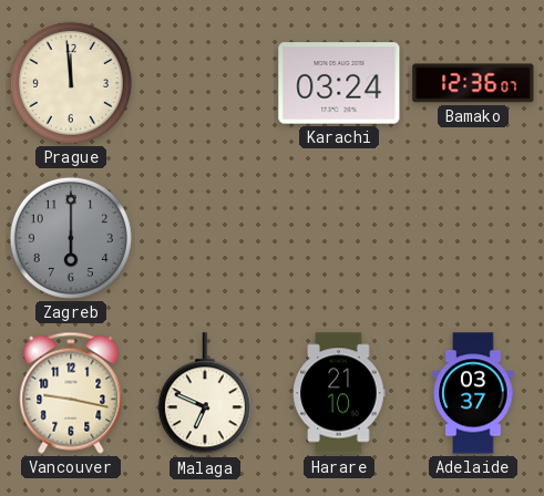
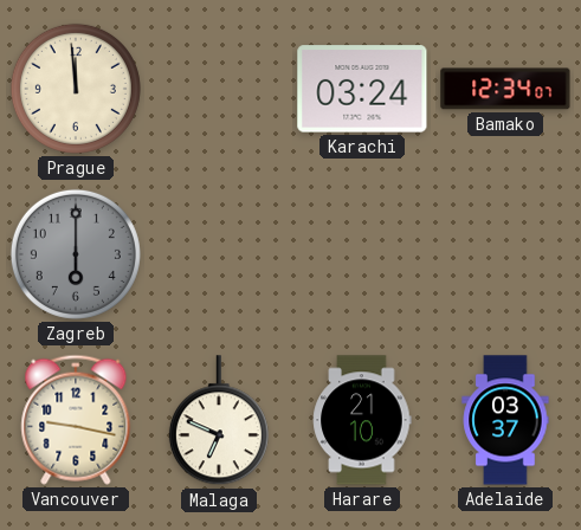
Bamako: 12:36 -> 12:34
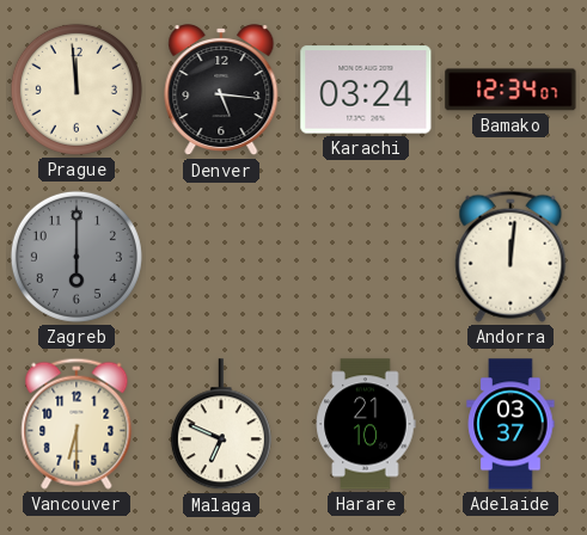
Denver: none -> 5:16
Andorra: none -> 12:01
Vancouver: 9:17 -> 6:30
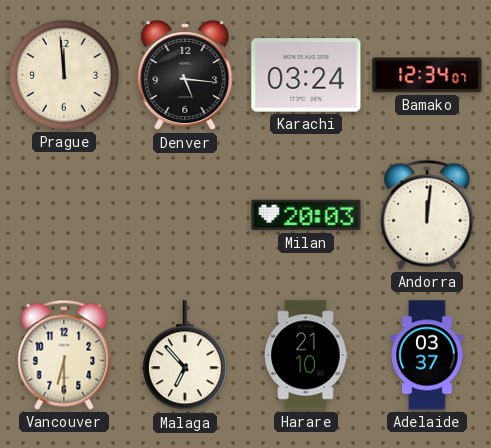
Zagreb: 6:00 -> none
Milan: none -> 20:03
Malaga: 6:49 -> 6:53
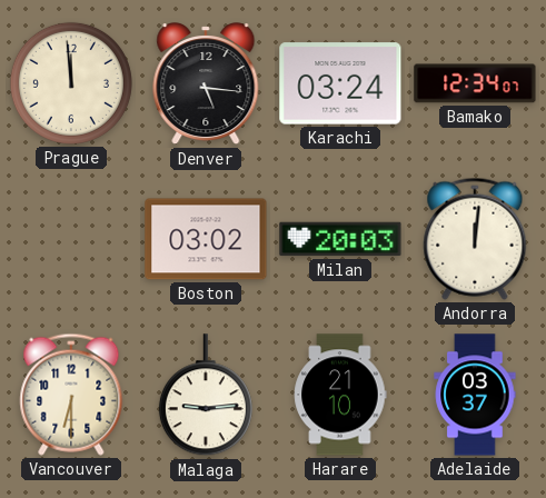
Boston: none -> 03:02
Malaga: 6:53 -> 9:14
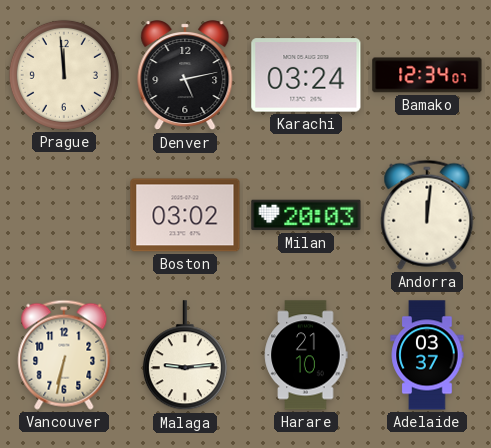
Denver: 5:16 -> 5:13
Vancouver: 6:30 -> 6:32
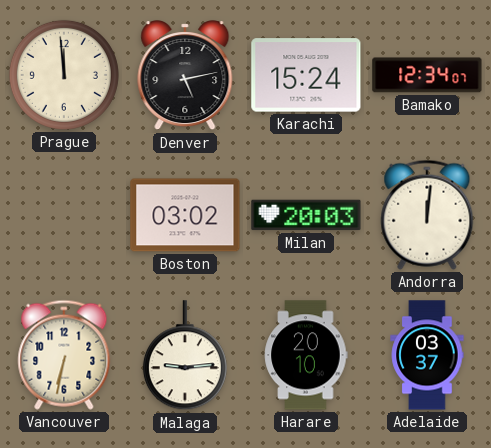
Karachi: 03:24 -> 15:24
Harare: 21:10 -> 20:10
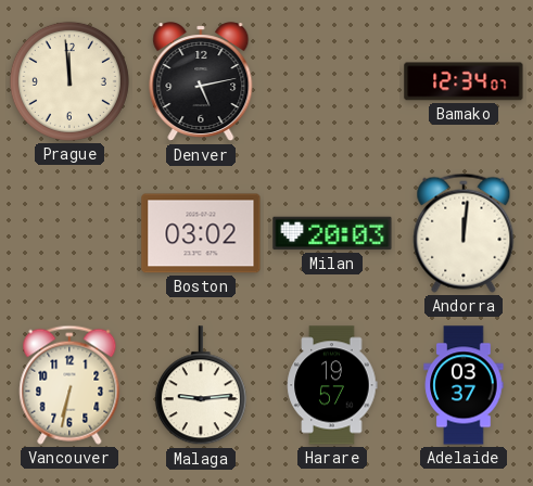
Karachi: 15:24 -> none
Harare: 20:10 -> 19:57
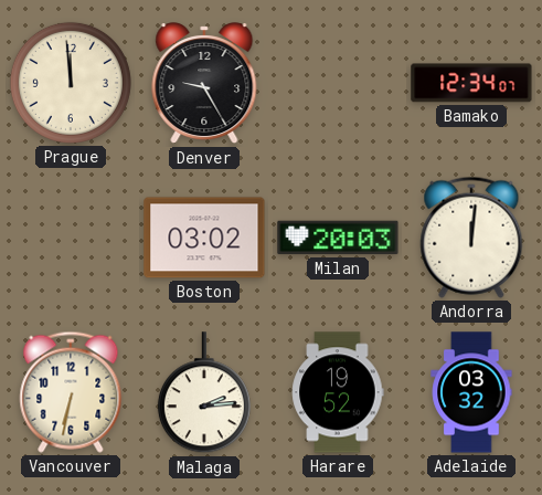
Denver: 5:13 -> 9:25
Malaga: 9:14 -> 2:14
Harare: 19:57 -> 19:52
Adelaide: 03:37 -> 03:32
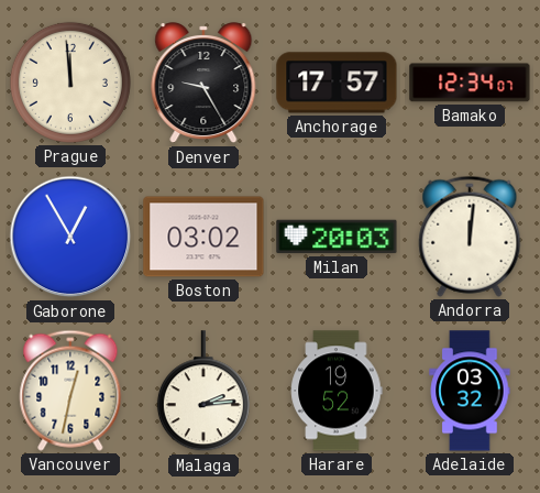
Anchorage: none -> 17:57
Gaborone: none -> 12:55
Vancouver: 6:32 -> 12:32
